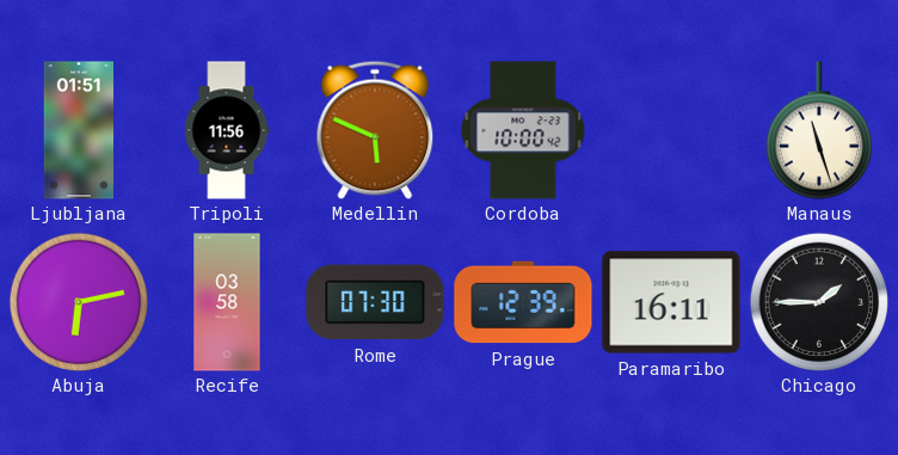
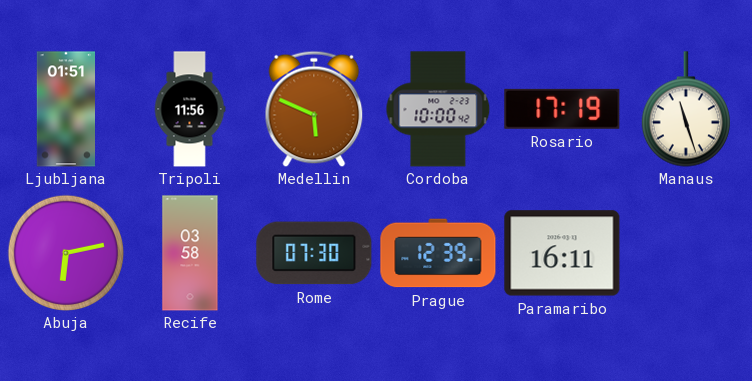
Rosario: none -> 17:19
Chicago: 1:45 -> none
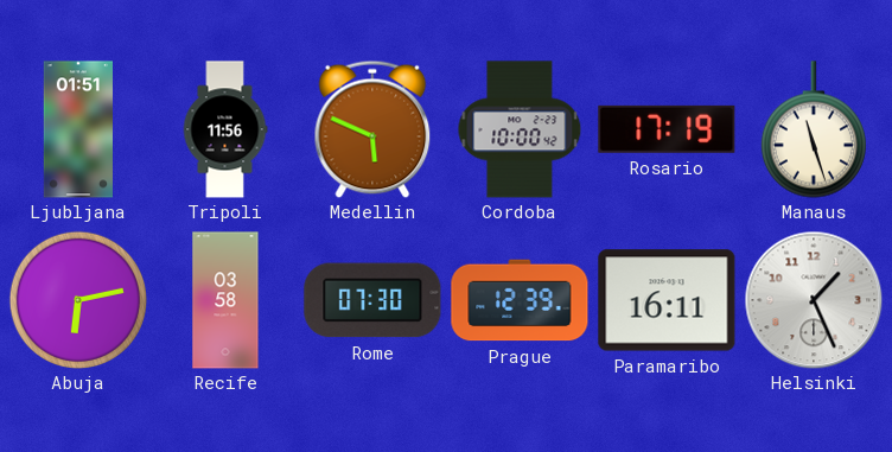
Helsinki: none -> 1:26
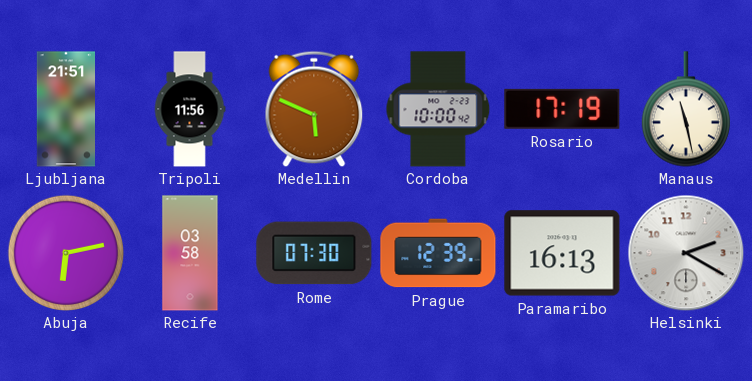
Ljubljana: 01:51 -> 21:51
Manaus: 11:27 -> 11:28
Paramaribo: 16:11 -> 16:13
Helsinki: 1:26 -> 2:20
